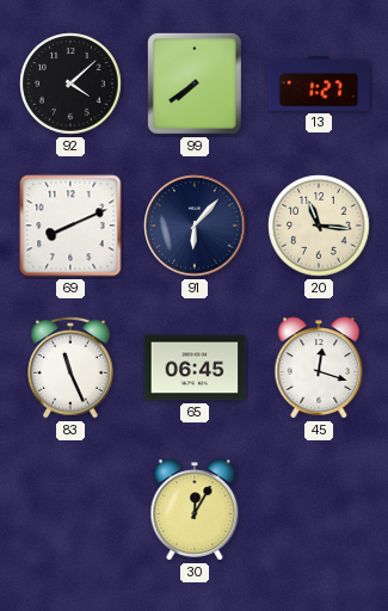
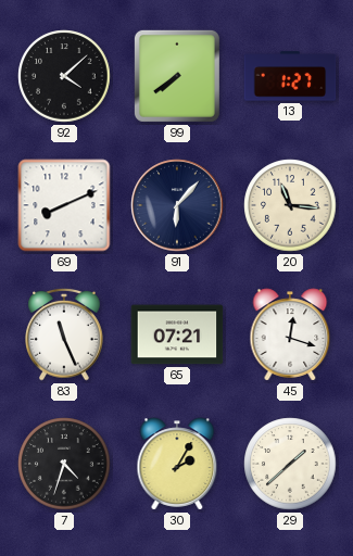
65: 06:45 -> 07:21
7: none -> 4:33
30: 12:05 -> 2:05
29: none -> 1:38
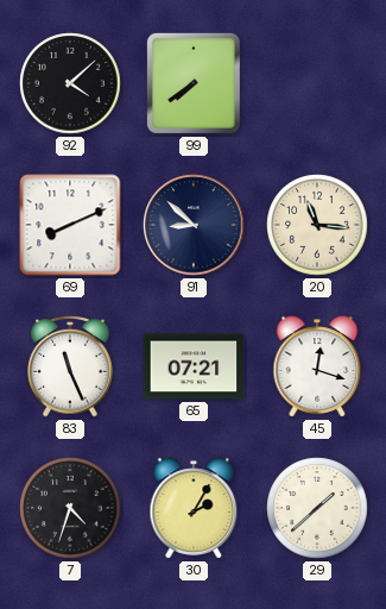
13: 1:27 -> none
91: 6:07 -> 8:52
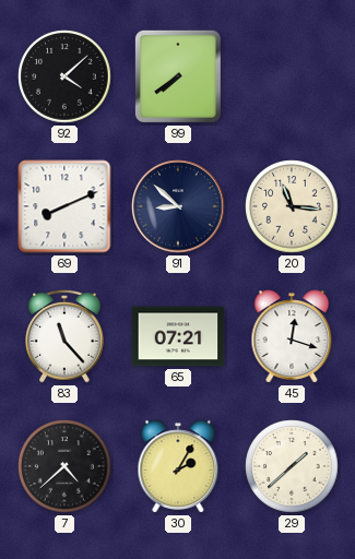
83: 11:26 -> 11:23
7: 4:33 -> 4:38
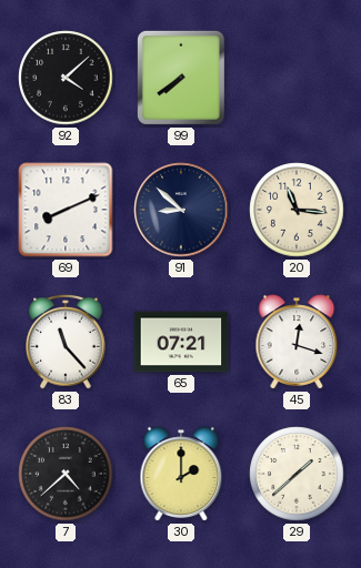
30: 2:05 -> 2:00
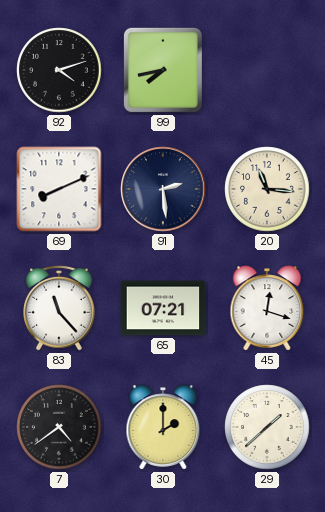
92: 4:08 -> 4:12
99: 7:39 -> 7:43
91: 8:52 -> 2:29
7: 4:38 -> 4:39
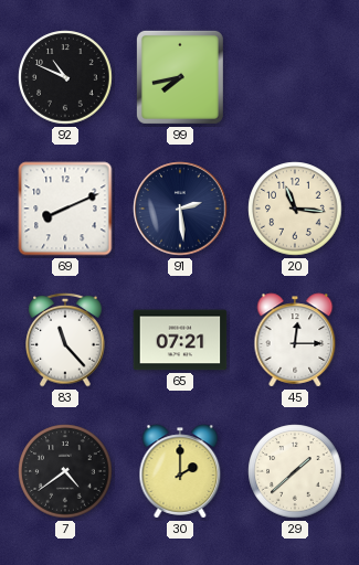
92: 4:12 -> 10:49
45: 12:18 -> 12:15
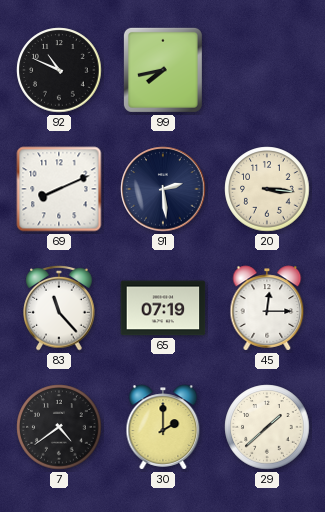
20: 11:16 -> 3:16
65: 07:21 -> 07:19
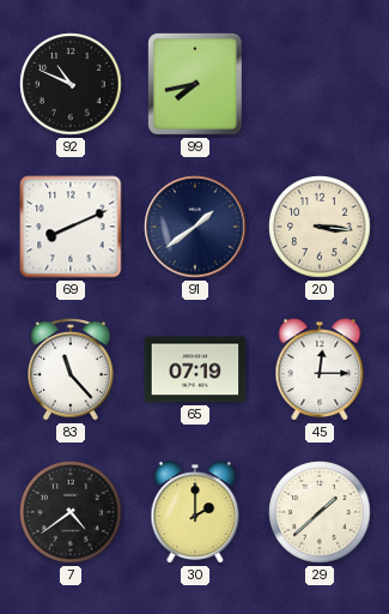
91: 2:29 -> 1:39
